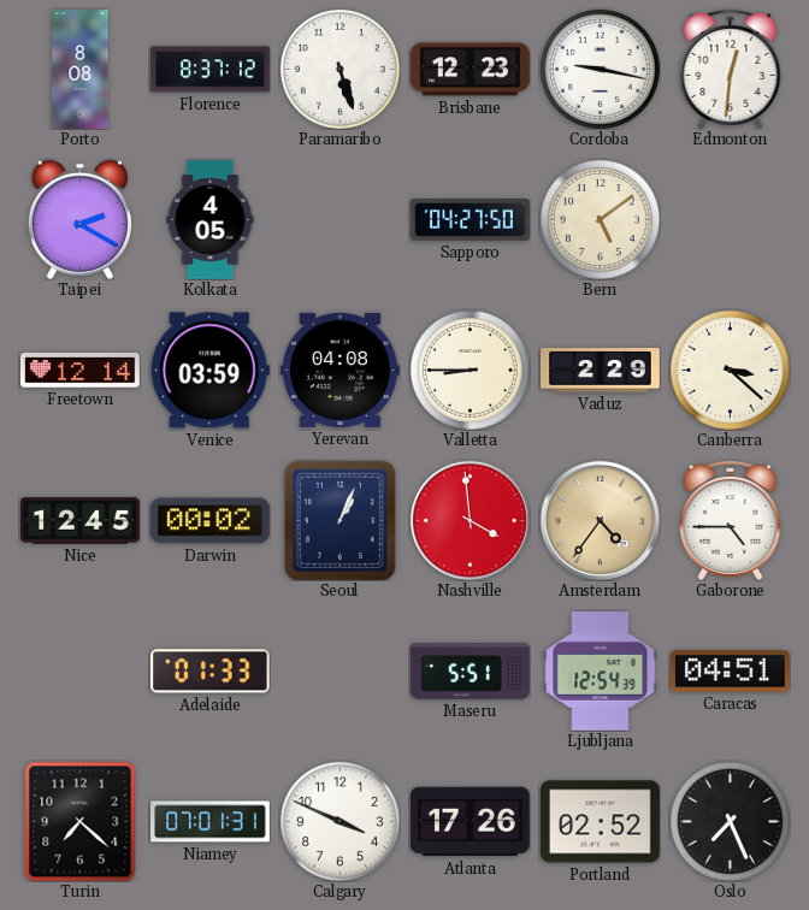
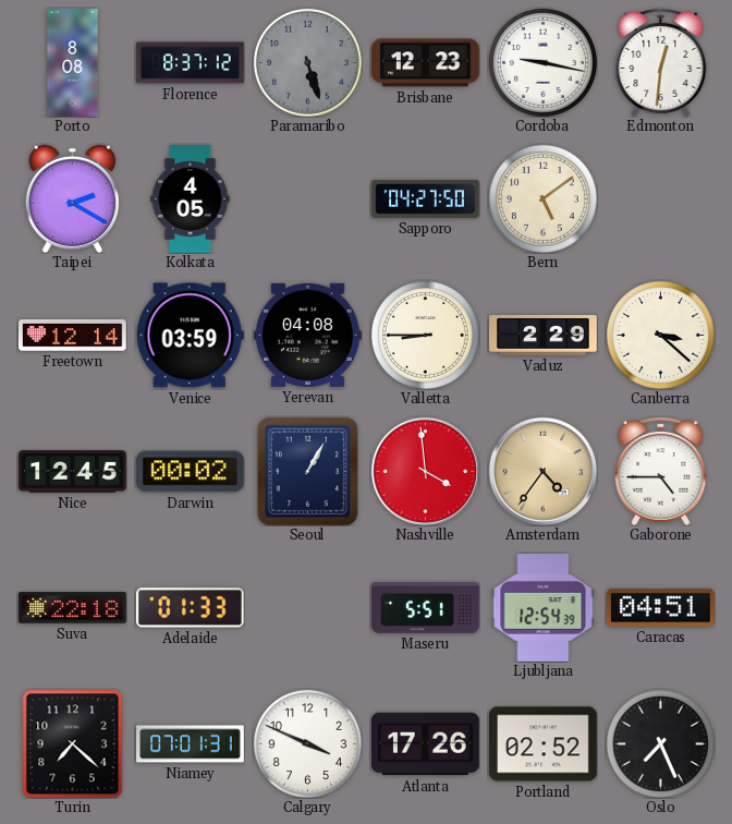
Paramaribo dial: white -> grey
Seoul: 1:04 -> 1:05
Suva: none -> 22:18
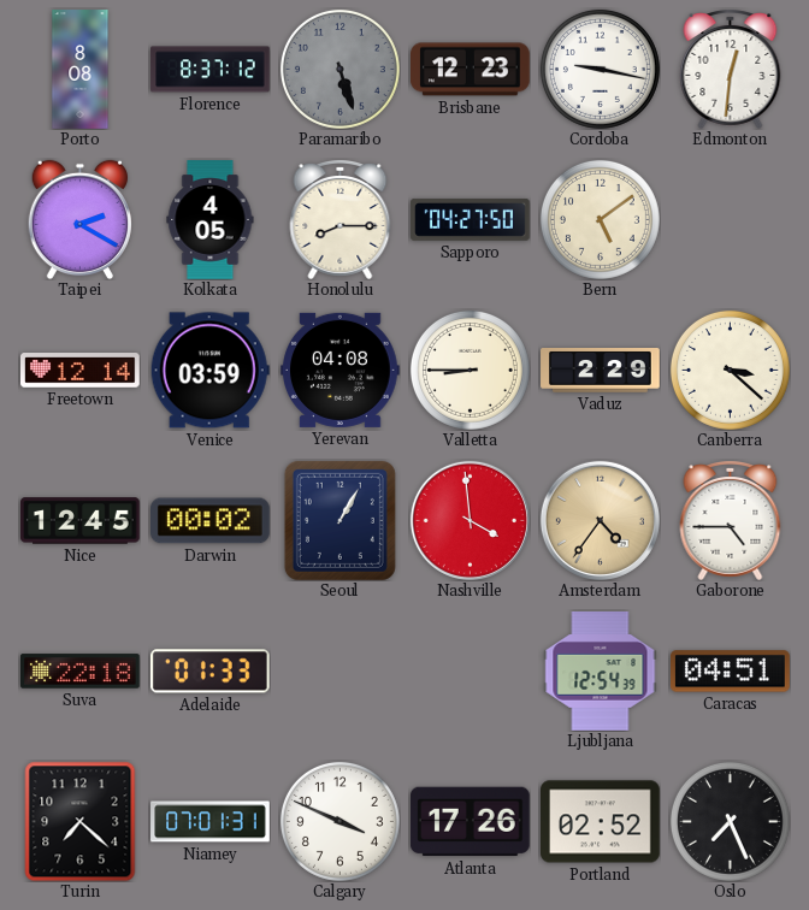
Honolulu: none -> 8:15
Maseru: 5:51 -> none
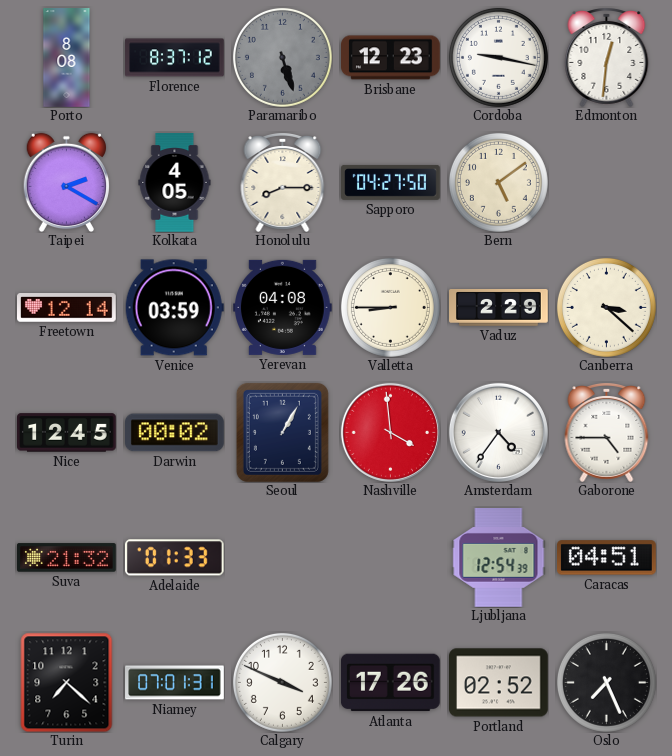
Amsterdam dial: champagne -> white
Suva: 22:18 -> 21:32
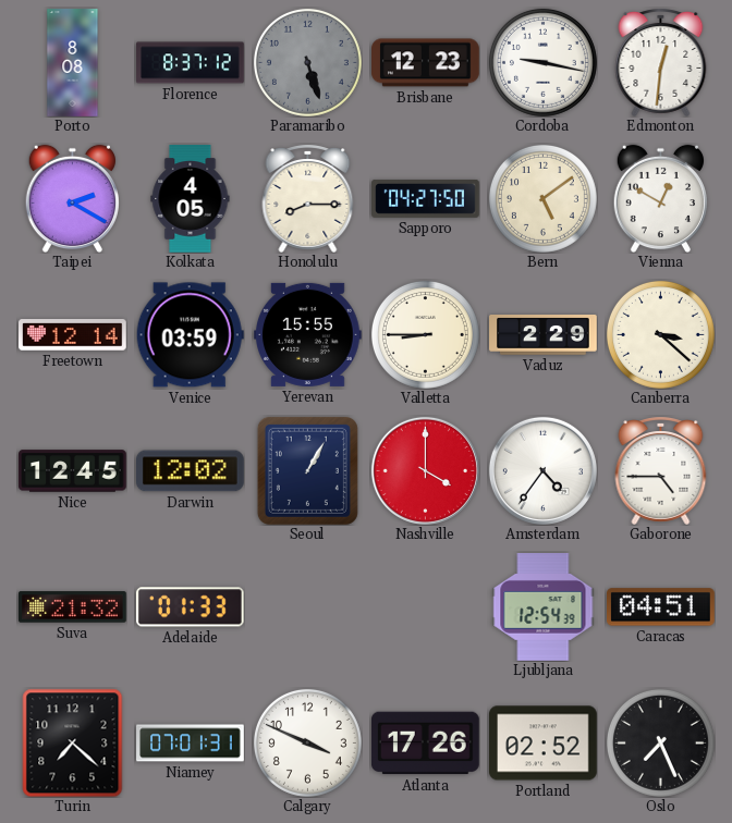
Vienna: none -> 12:50
Yerevan: 04:08 -> 15:55
Darwin: 00:02 -> 12:02
Nashville: 3:59 -> 4:00
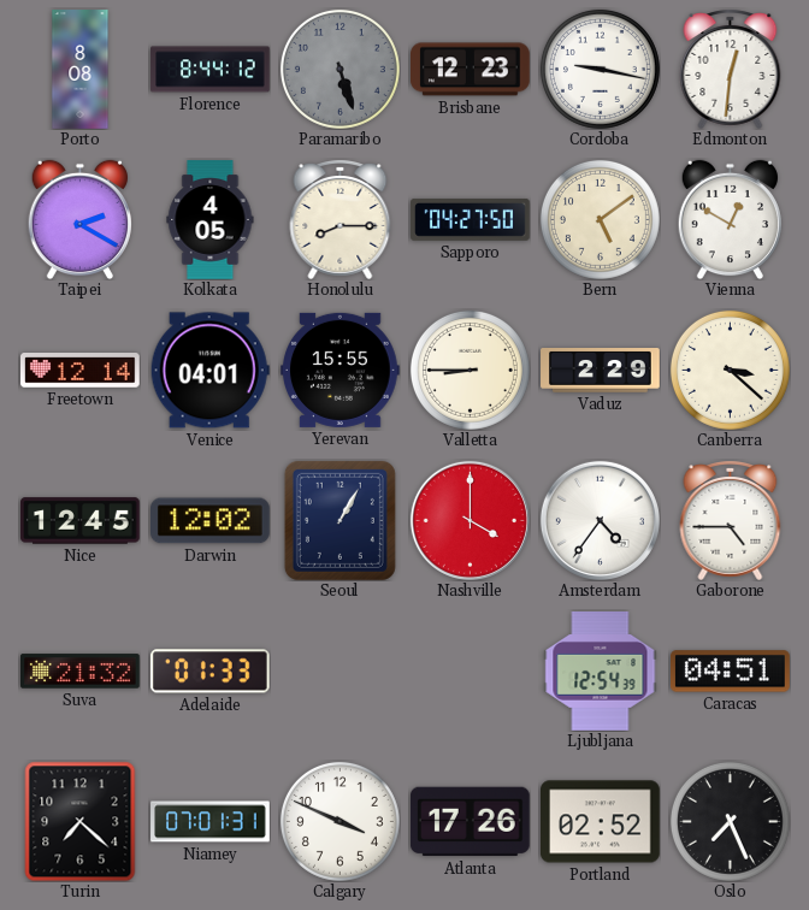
Florence: 8:37 -> 8:44
Venice: 03:59 -> 04:01
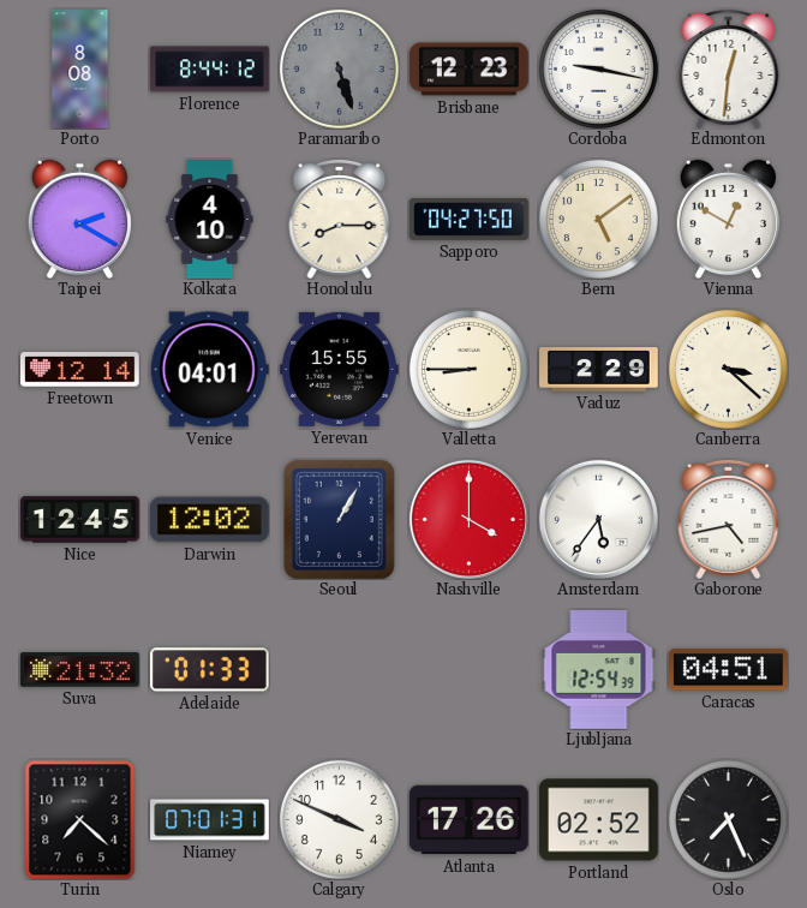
Kolkata: 4:05 -> 4:10
Amsterdam: 4:36 -> 5:36
Gaborone: 4:45 -> 4:43
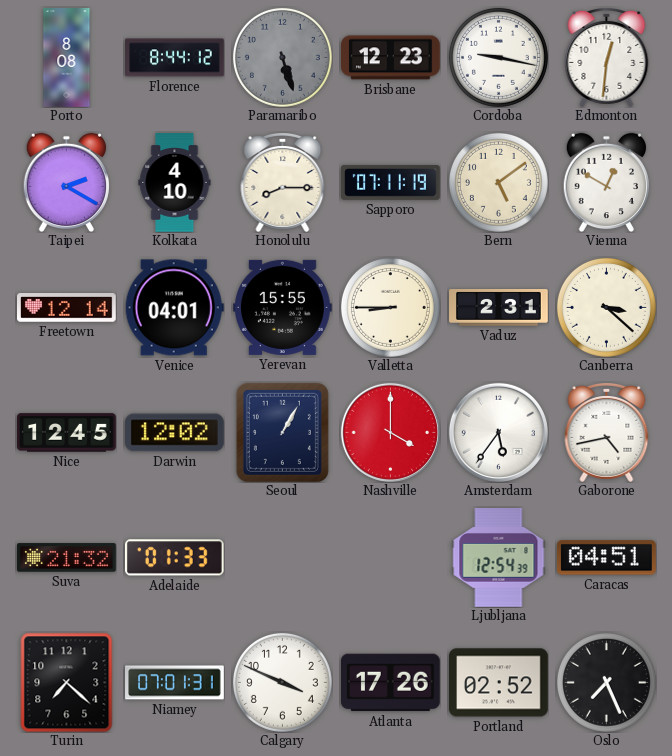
Sapporo: 04:27 -> 07:11
Vaduz: 2:29 -> 2:31
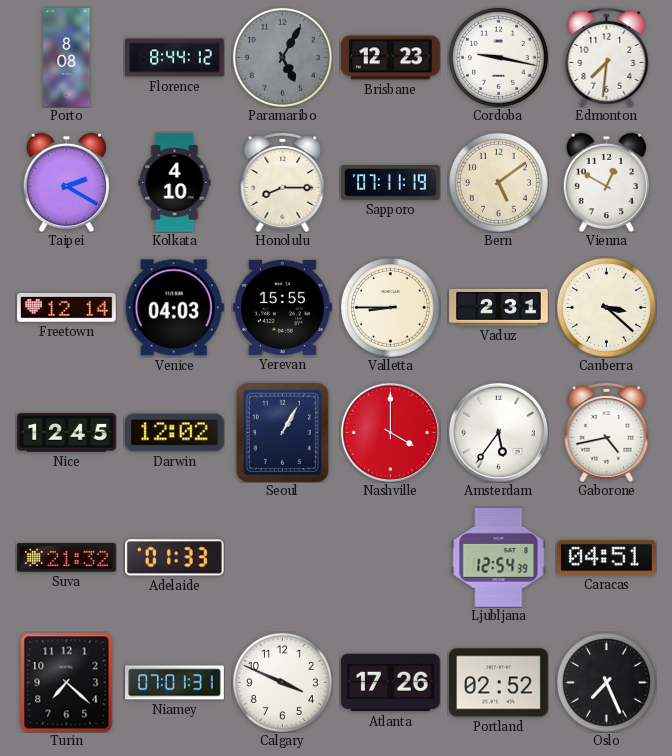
Paramaribo: 5:27 -> 5:05
Edmonton: 12:31 -> 7:31
Venice: 04:01 -> 04:03
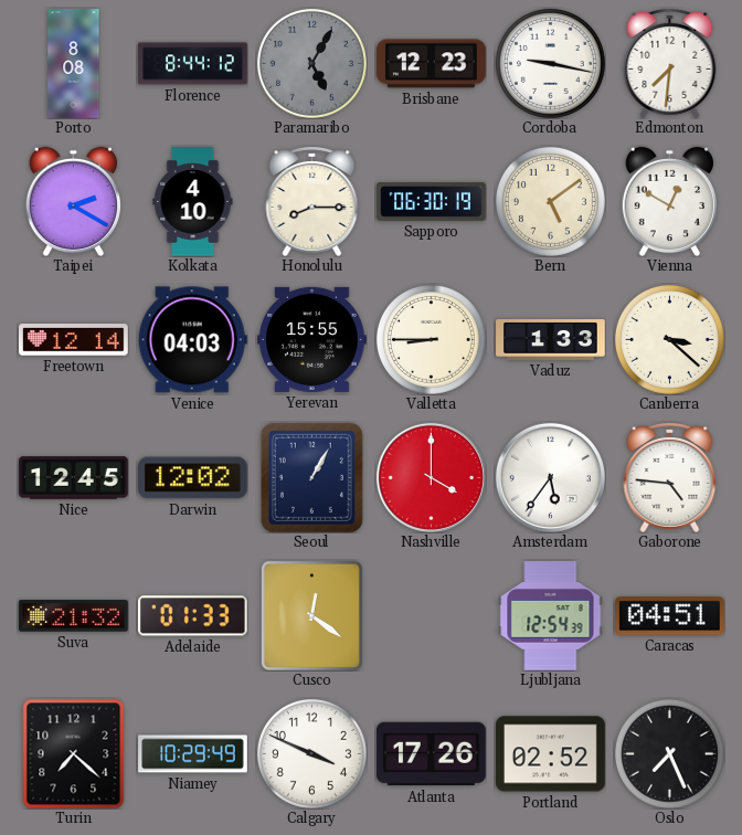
Sapporo: 07:11 -> 06:30
Vaduz: 2:31 -> 1:33
Gaborone: 4:43 -> 4:46
Cusco: none -> 12:21
Niamey: 07:01 -> 10:29
